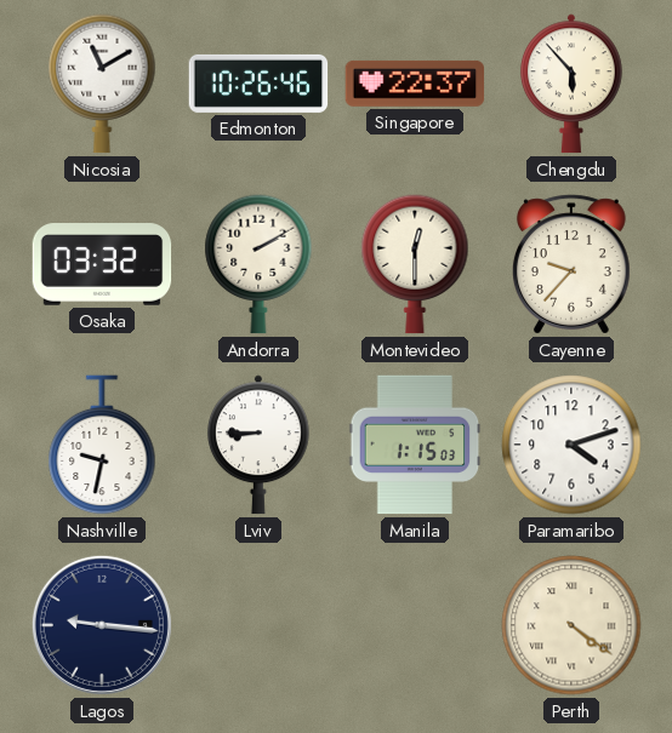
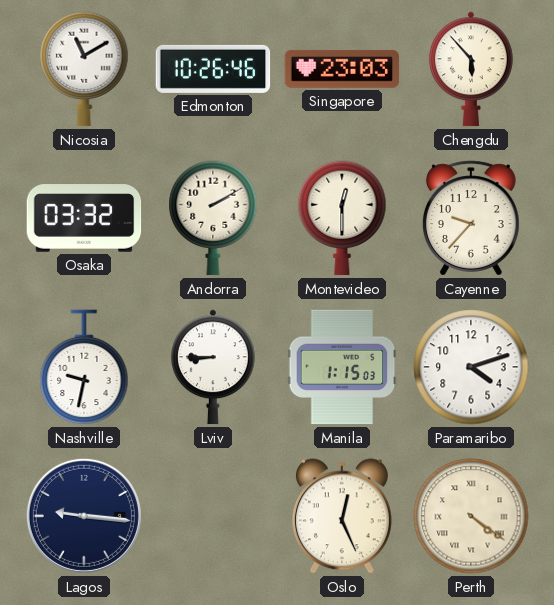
Singapore: 22:37 -> 23:03
Oslo: none -> 12:26
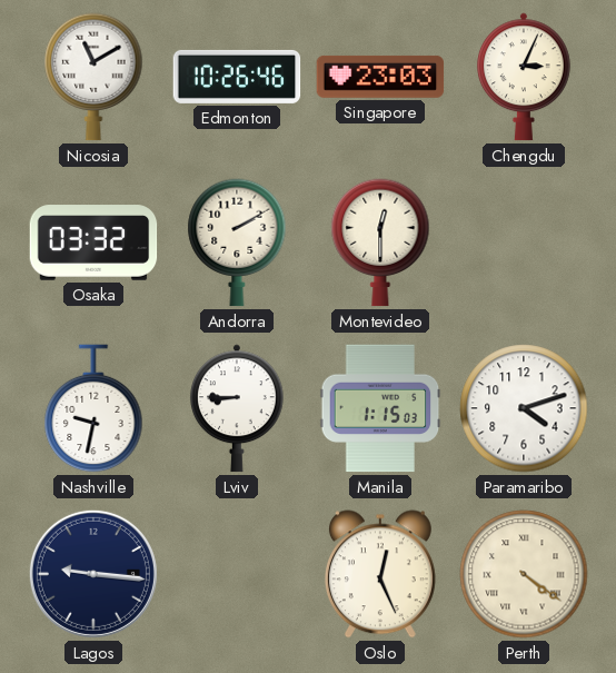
Chengdu: 5:53 -> 3:04
Cayenne: 9:37 -> none
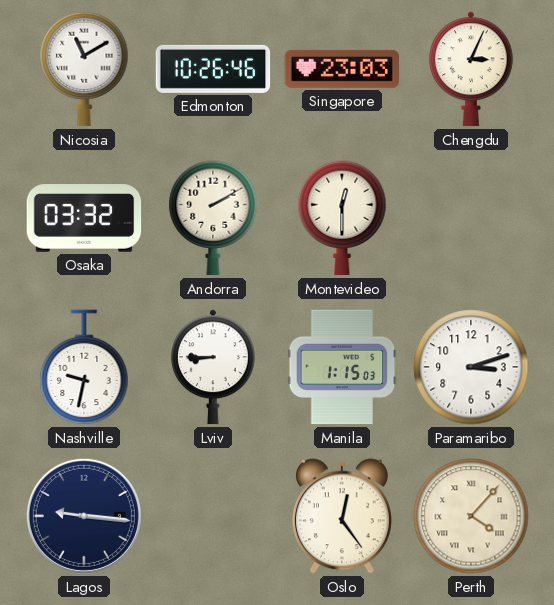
Paramaribo: 4:12 -> 3:12
Oslo: 12:26 -> 12:24
Perth: 4:21 -> 4:07
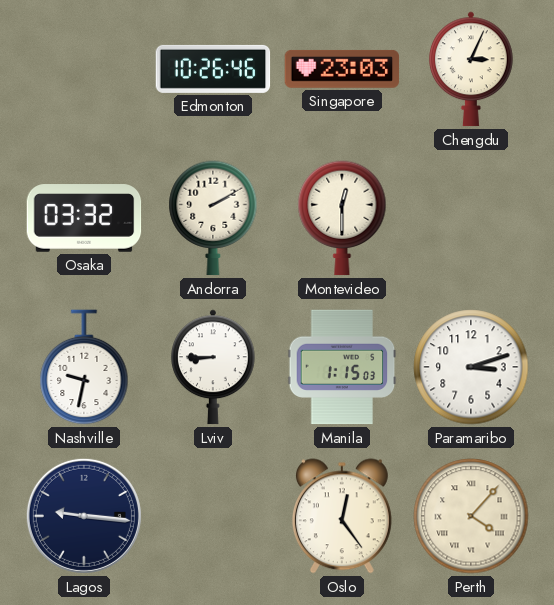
Nicosia: 11:10 -> none
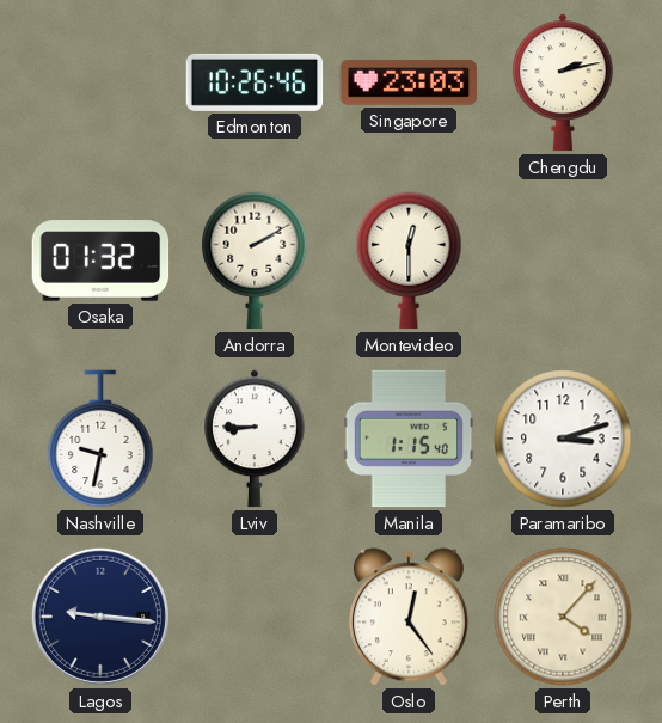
Chengdu: 3:04 -> 2:13
Osaka: 03:32 -> 01:32
Manila: 1:15:03 -> 1:15:40
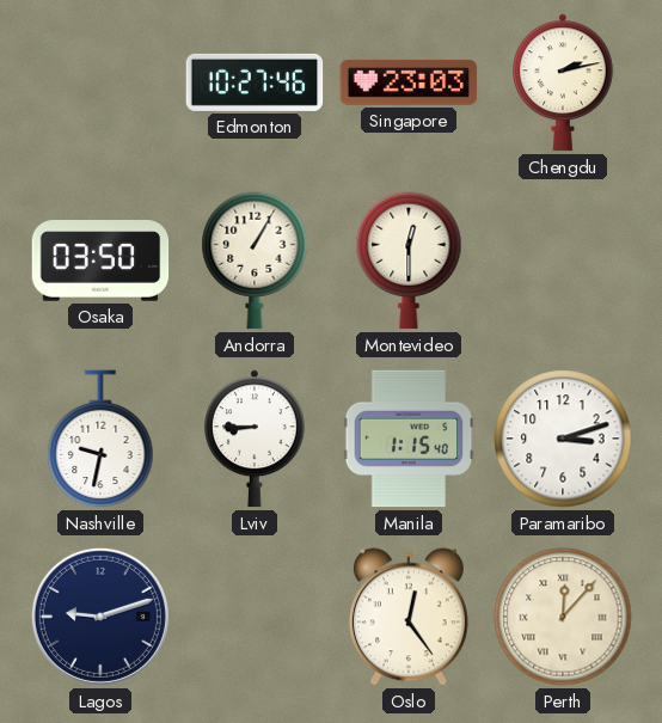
Edmonton: 10:26 -> 10:27
Osaka: 01:32 -> 03:50
Andorra: 2:10 -> 1:05
Lagos: 9:16 -> 9:12
Perth: 4:07 -> 12:07
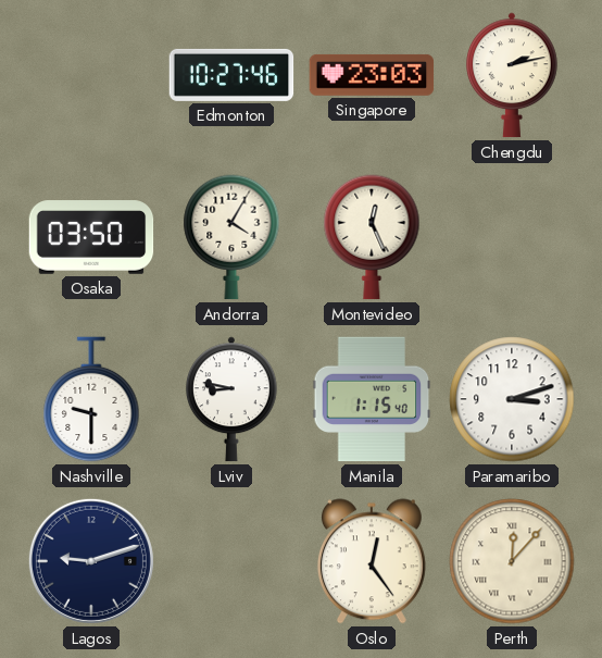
Andorra: 1:05 -> 4:05
Montevideo: 12:30 -> 12:26
Nashville: 9:32 -> 9:30
Lviv: 8:45 -> 8:47
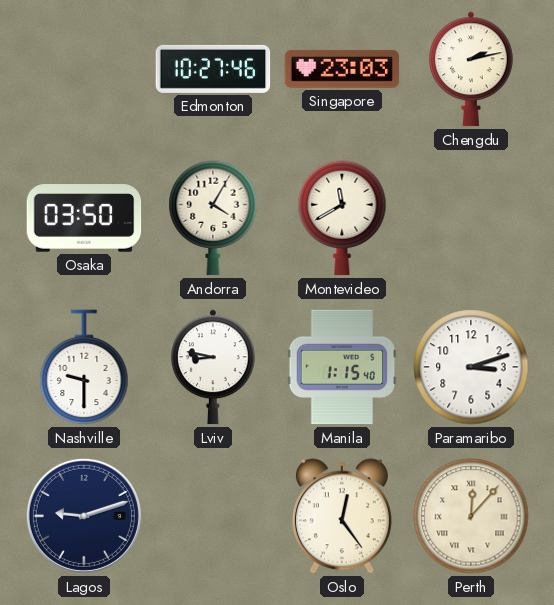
Montevideo: 12:26 -> 11:40
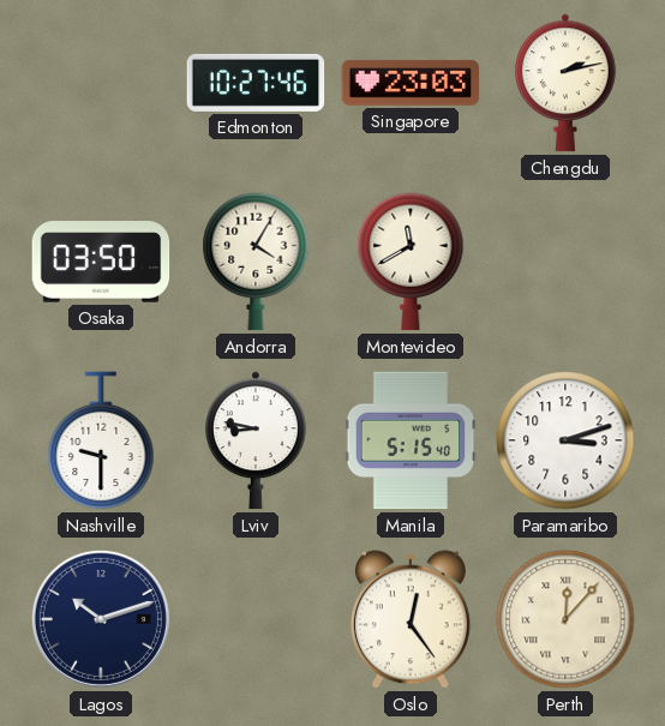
Manila: 1:15 -> 5:15
Lagos: 9:12 -> 10:12
